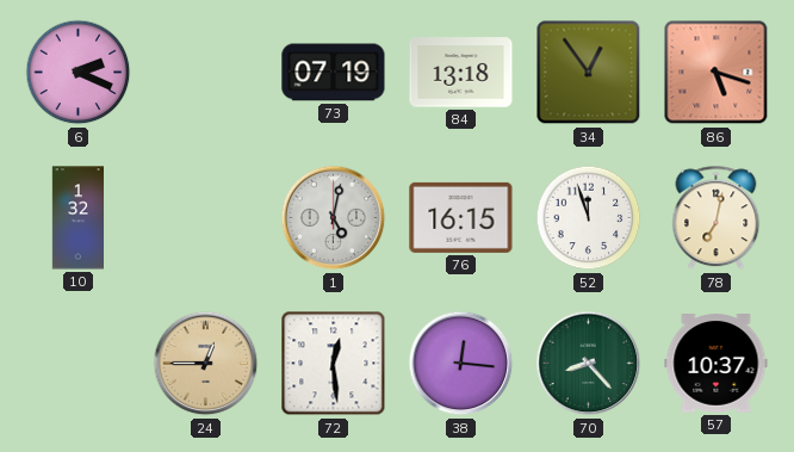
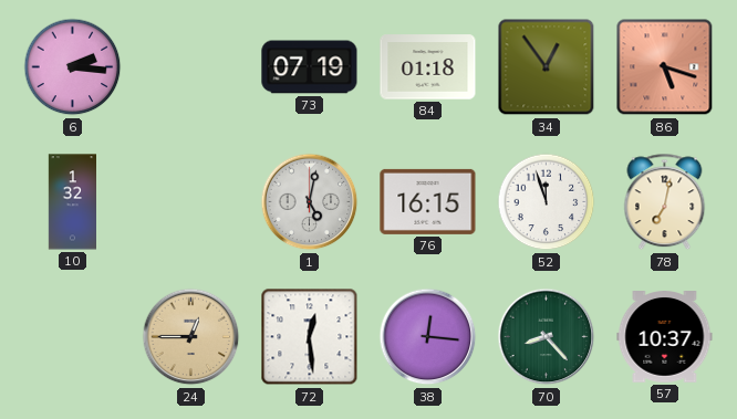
6: 2:19 -> 2:16
84: 13:18 -> 01:18
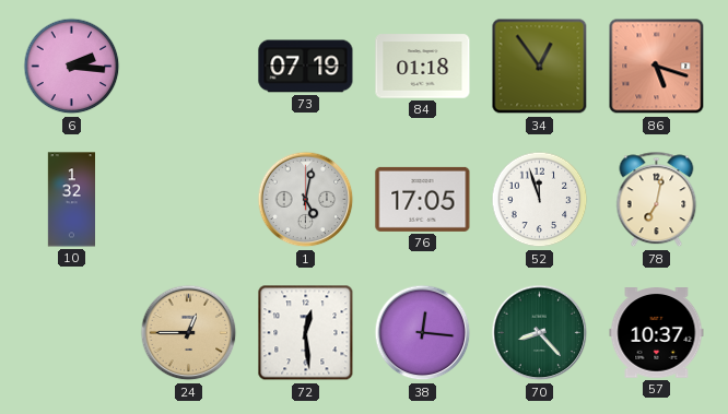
76: 16:15 -> 17:05
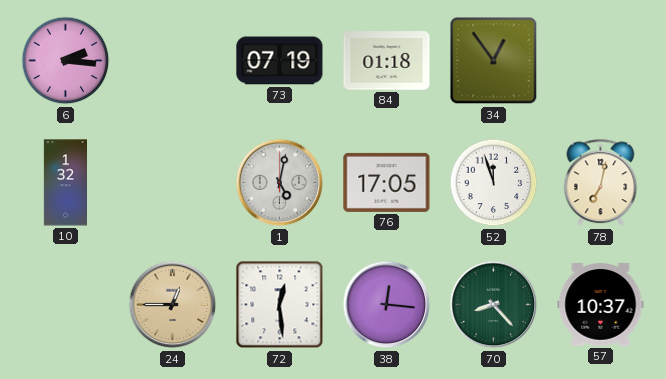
86: 5:18 -> none
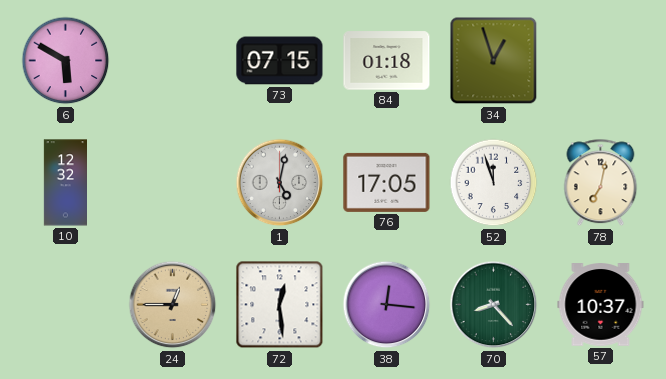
6: 2:16 -> 5:50
73: 07:19 -> 07:15
34: 12:54 -> 12:57
10: 1:32 -> 12:32
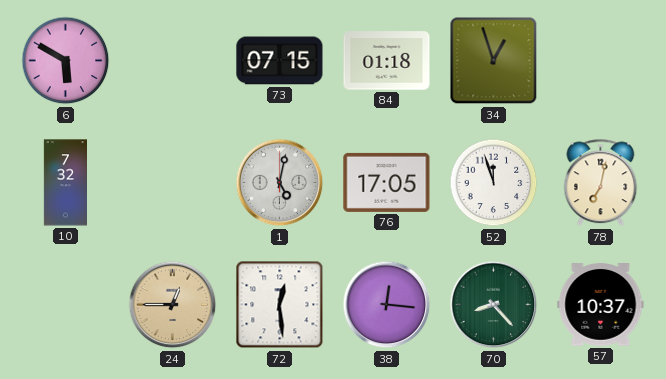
10: 12:32 -> 7:32
